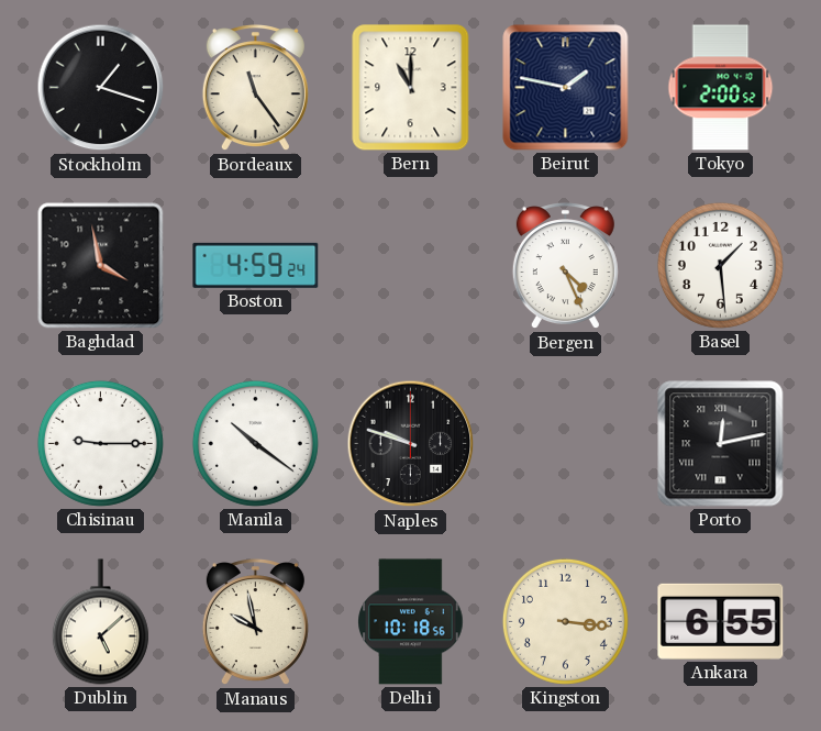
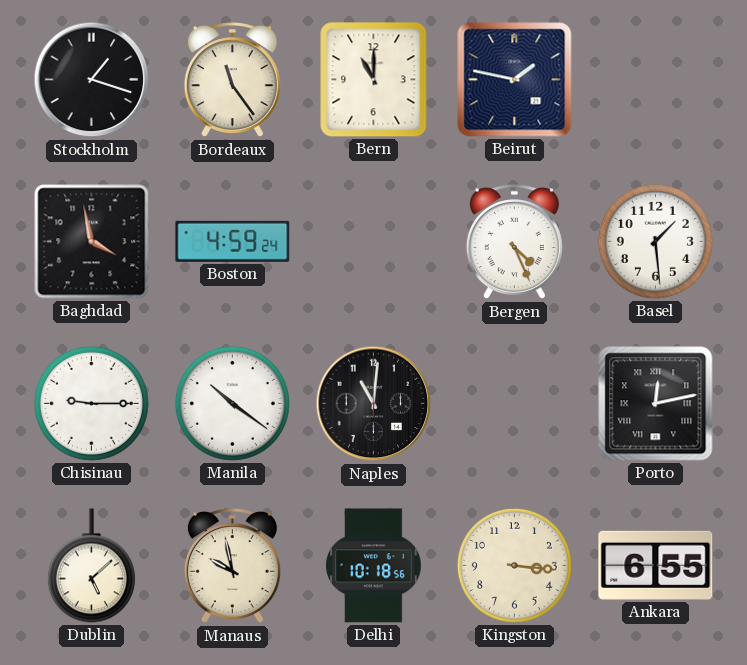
Tokyo: 2:00 -> none
Naples: 9:48 -> 11:01
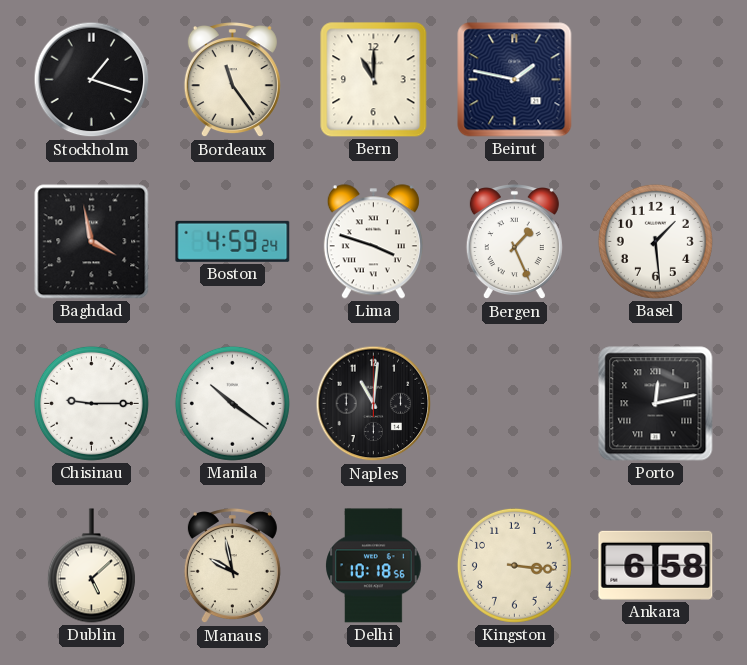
Lima: none -> 3:48
Bergen: 4:26 -> 1:26
Ankara: 6:55 -> 6:58
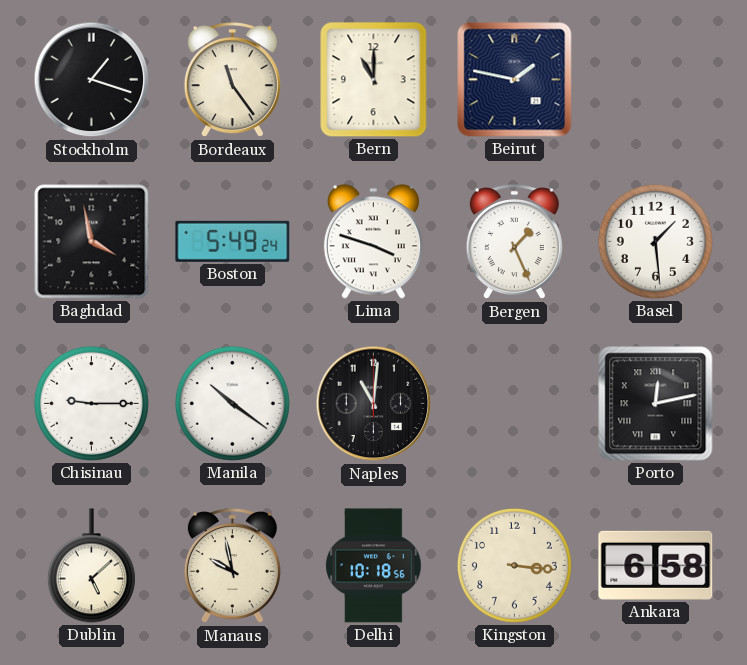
Boston: 4:59 -> 5:49
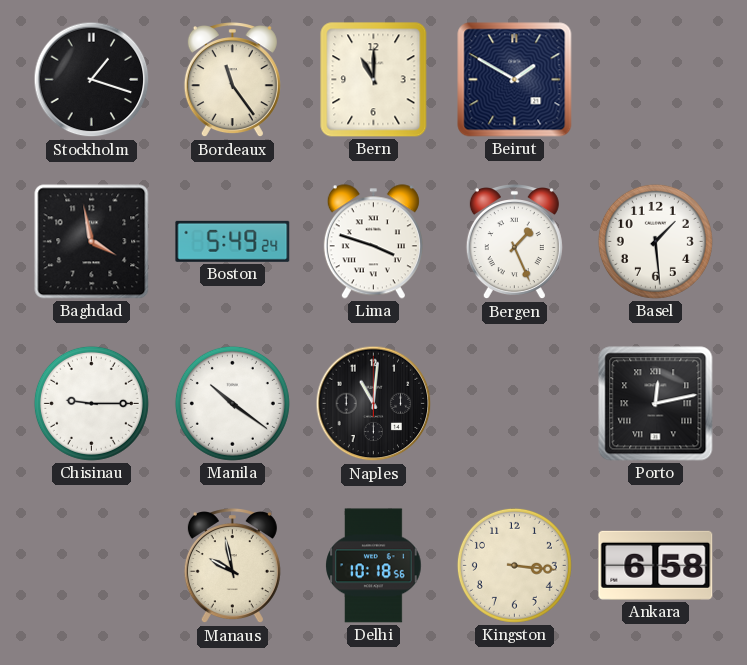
Beirut: 1:47 -> 1:50
Dublin: 5:08 -> none
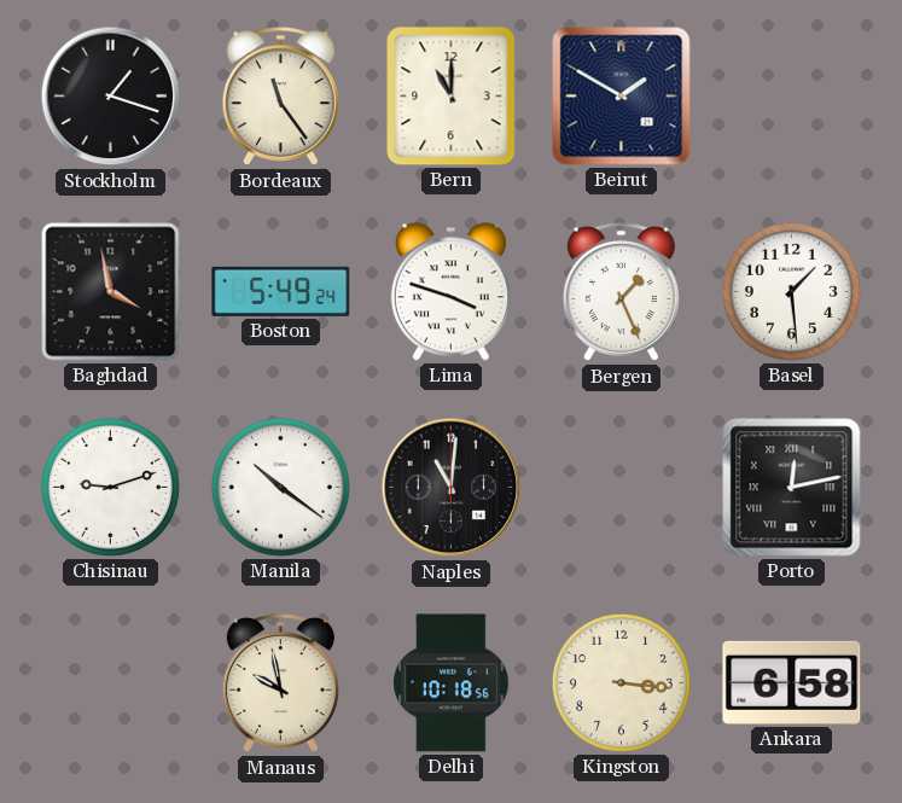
Chisinau: 9:15 -> 9:12
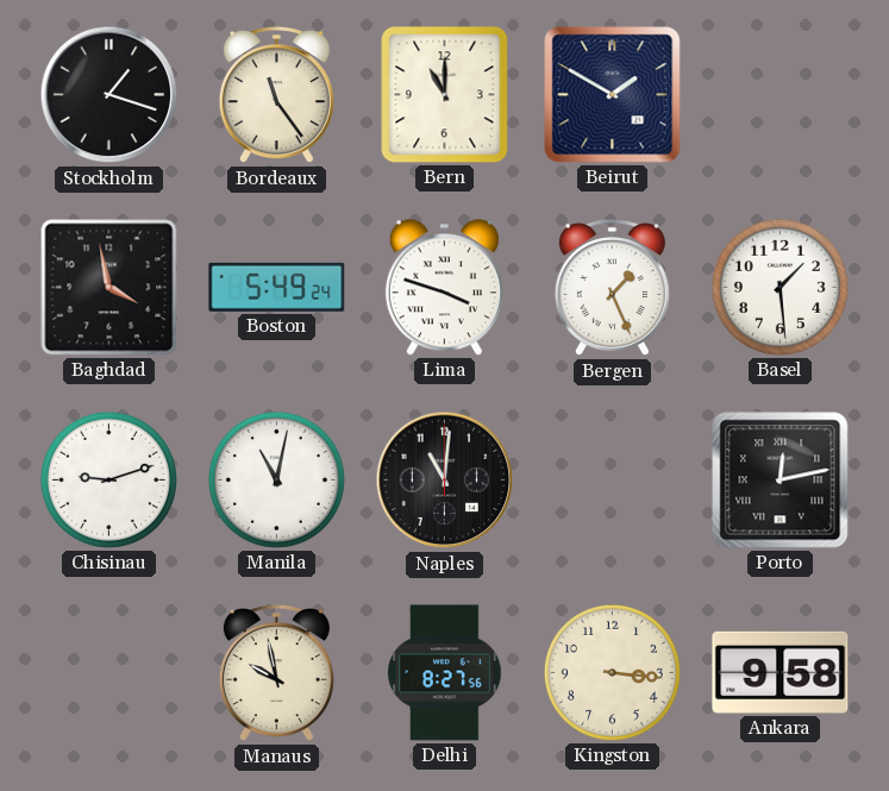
Manila: 10:21 -> 11:02
Delhi: 10:18 -> 8:27
Ankara: 6:58 -> 9:58
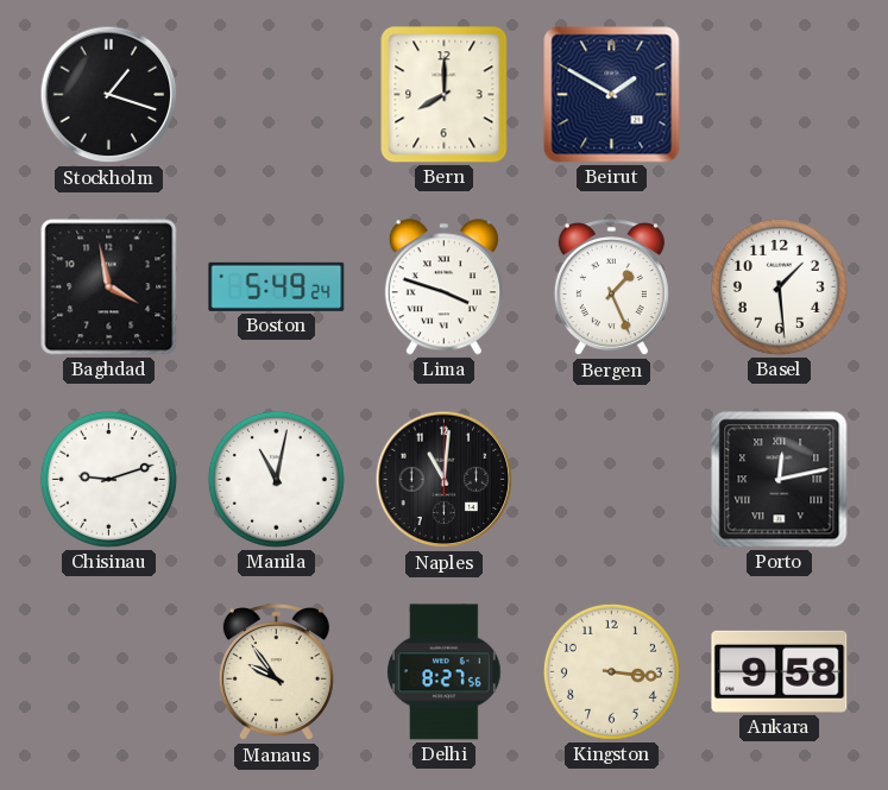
Bordeaux: 11:24 -> none
Bern: 11:00 -> 8:00
Manaus: 9:58 -> 9:54
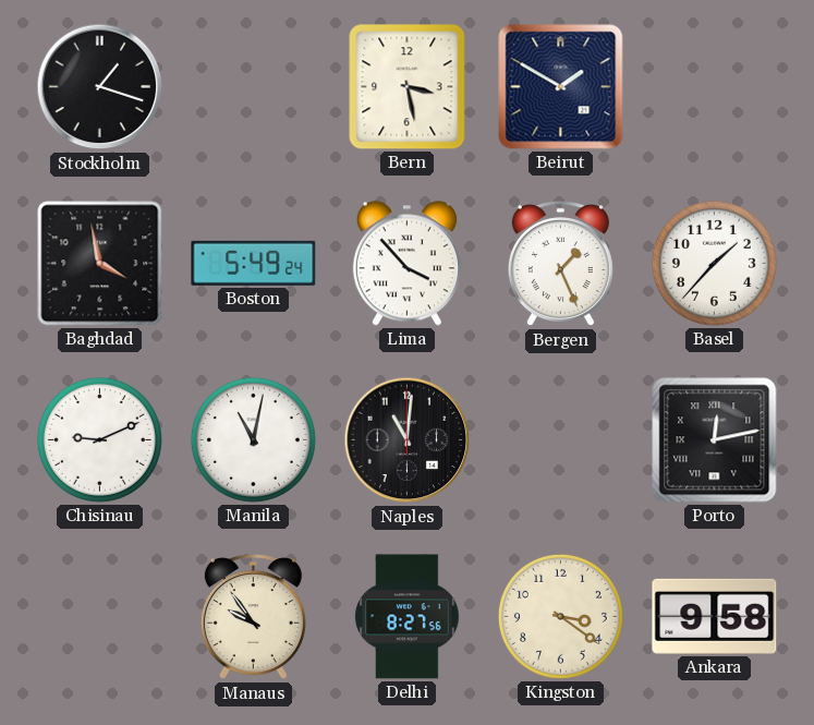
Bern: 8:00 -> 3:28
Lima: 3:48 -> 3:53
Basel: 1:29 -> 1:37
Chisinau: 9:12 -> 9:11
Kingston: 3:16 -> 3:21
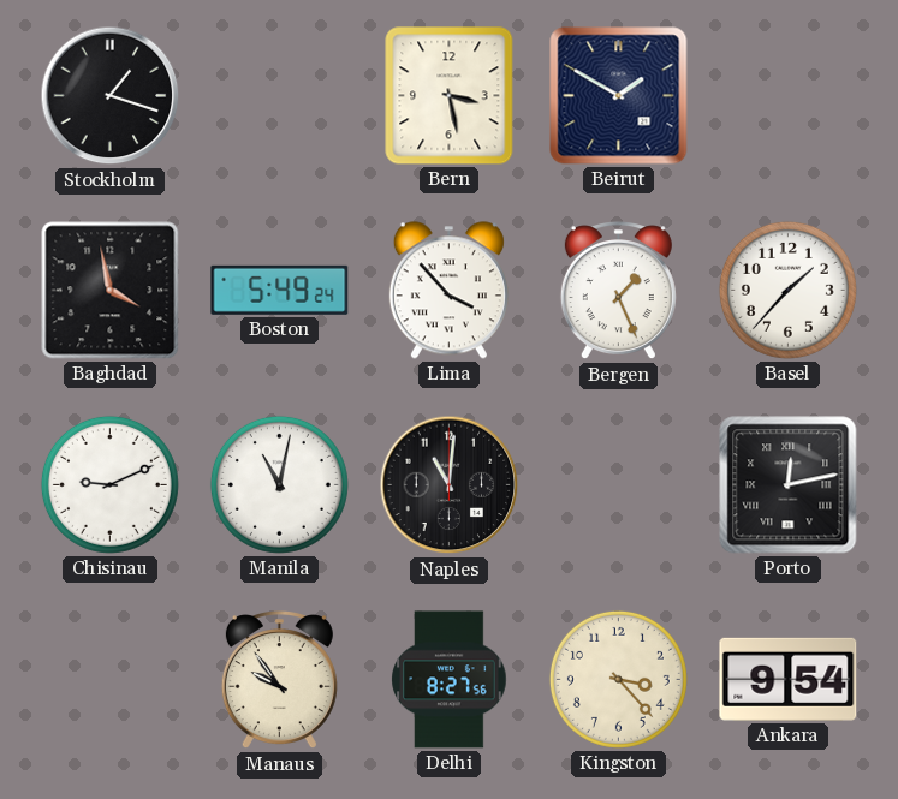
Kingston: 3:21 -> 3:23
Ankara: 9:58 -> 9:54
